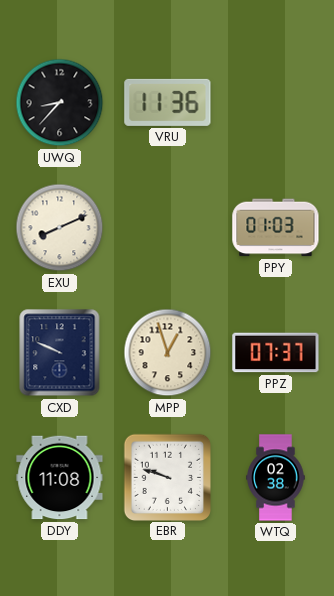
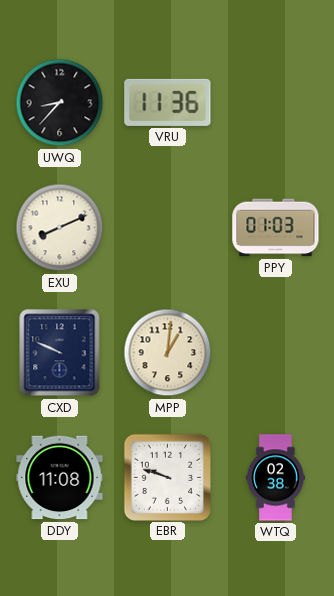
MPP: 12:57 -> 1:01
PPZ: 07:37 -> none
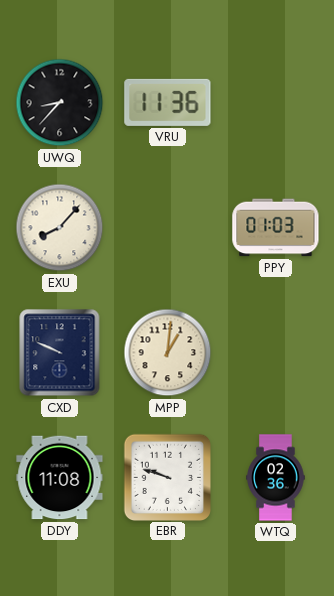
EXU: 8:11 -> 8:07
WTQ: 02:38 -> 02:36
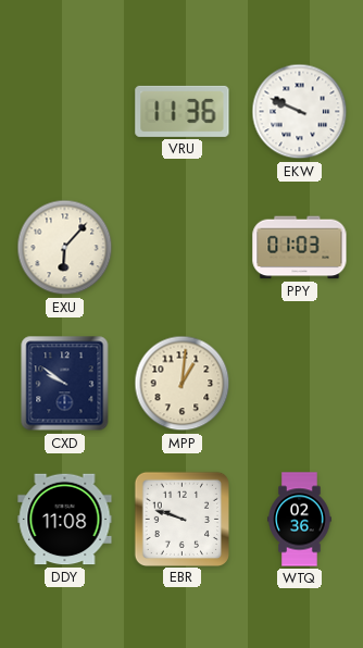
UWQ: 8:37 -> none
EKW: none -> 9:49
EXU: 8:07 -> 6:07
CXD: 9:49 -> 9:51
